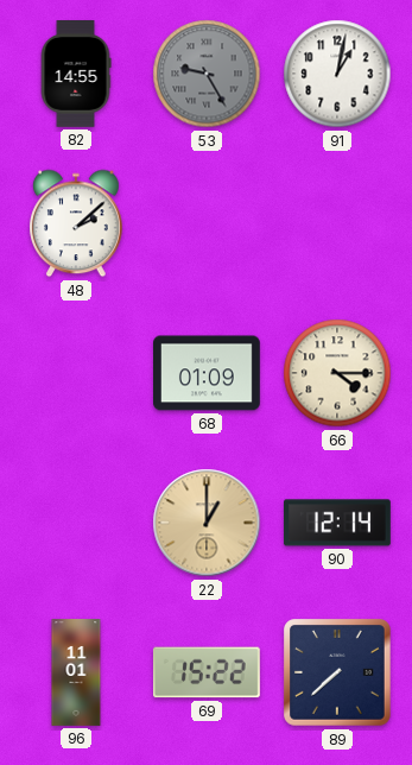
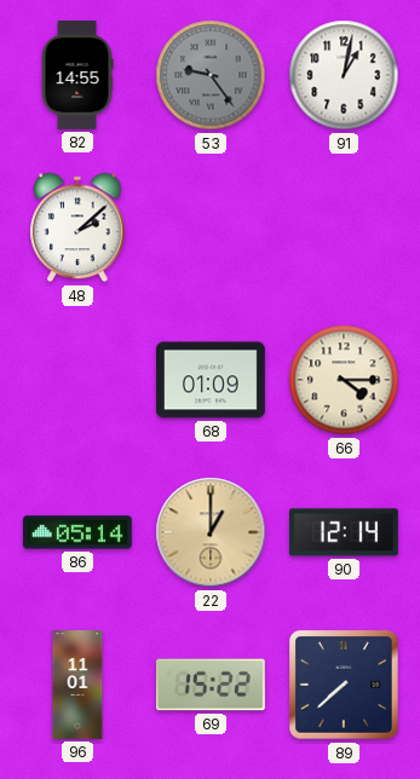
53: 9:25 -> 9:24
86: none -> 05:14
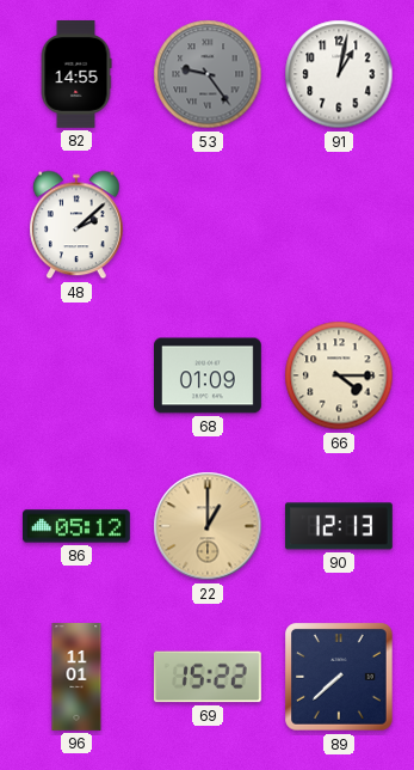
86: 05:14 -> 05:12
90: 12:14 -> 12:13
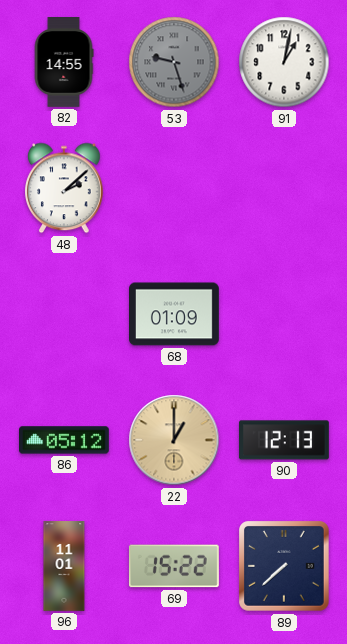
53: 9:24 -> 9:27
66: 4:15 -> none
